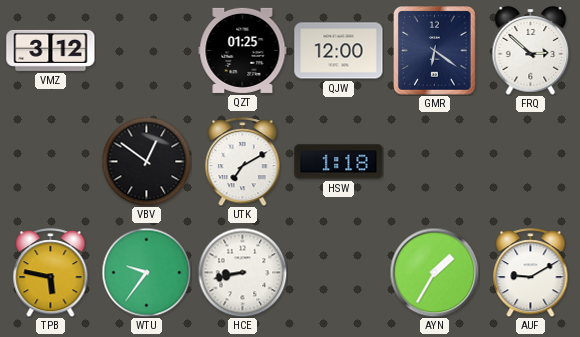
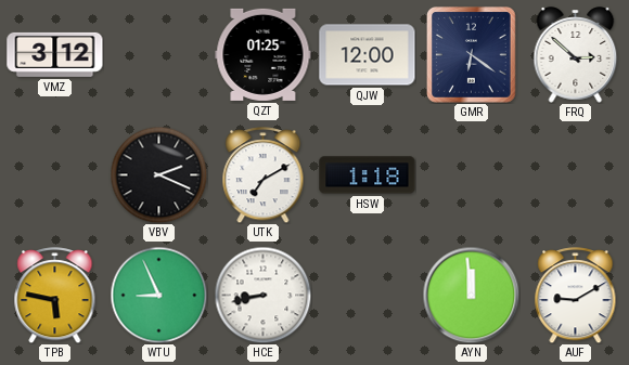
VBV: 12:51 -> 2:19
WTU: 9:36 -> 8:56
AYN: 1:35 -> 11:59
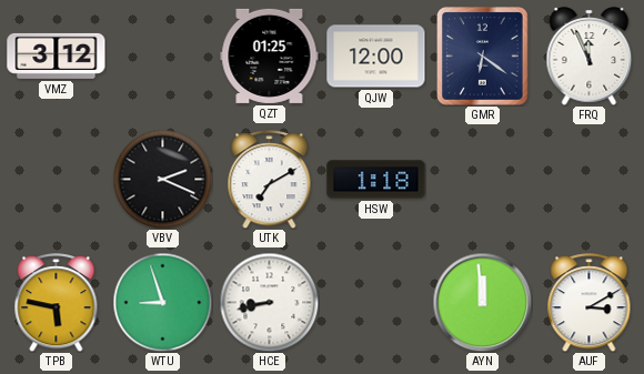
FRQ: 2:52 -> 11:56
WTU: 8:56 -> 8:57
AUF: 9:10 -> 3:10
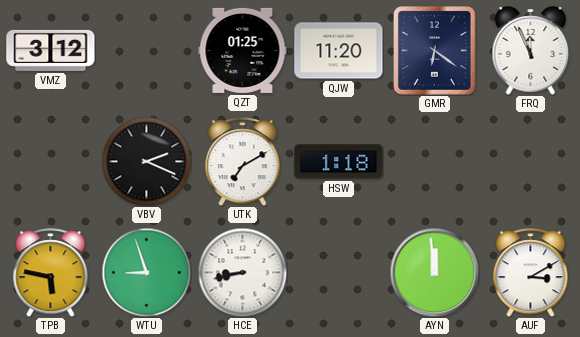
QJW: 12:00 -> 11:20
